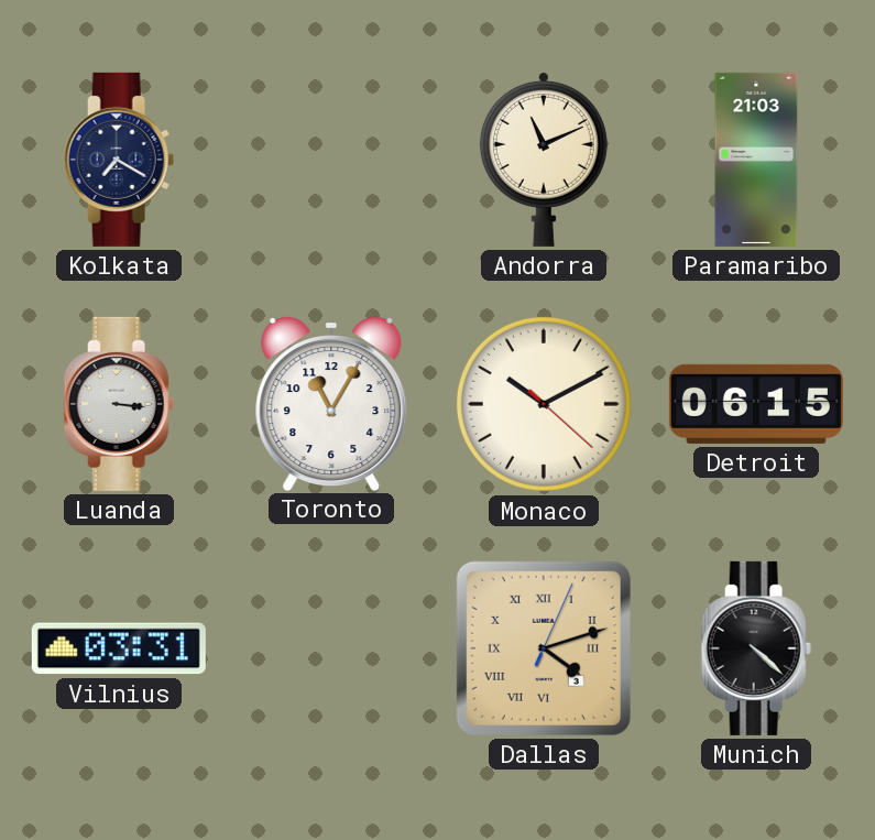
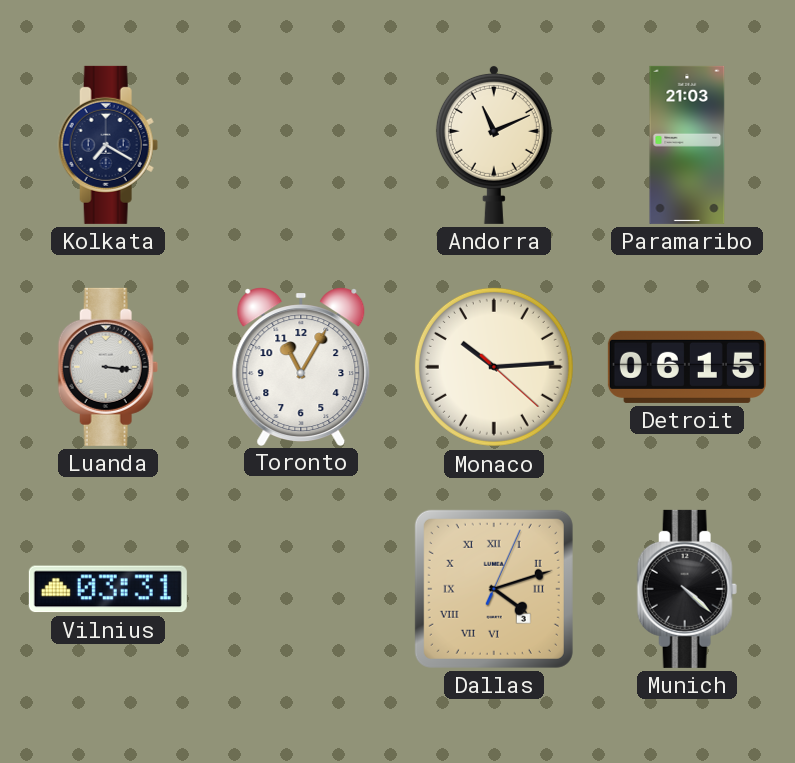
Monaco: 10:10 -> 10:14
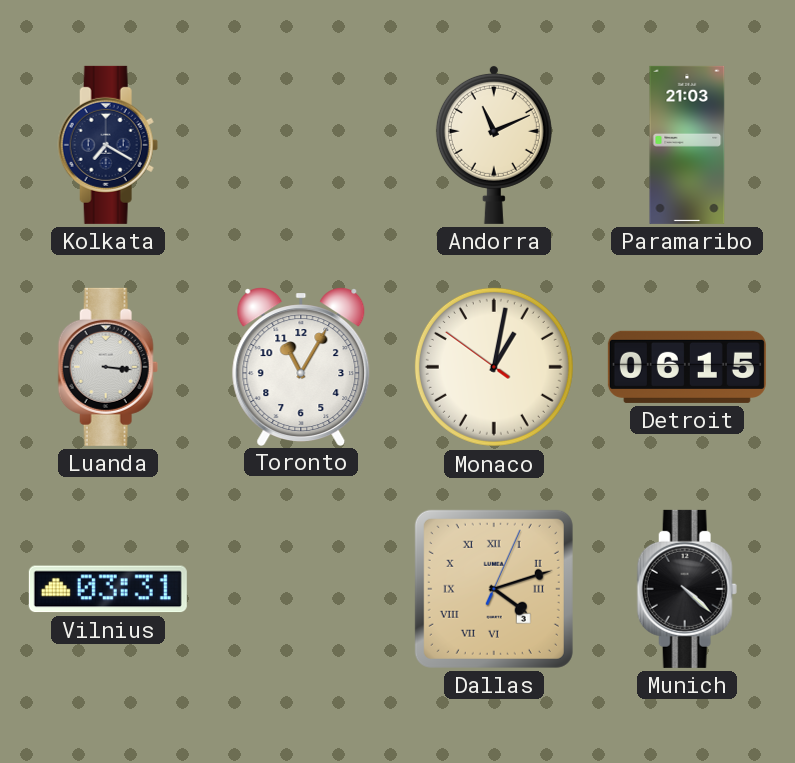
Monaco: 10:14 -> 1:01
